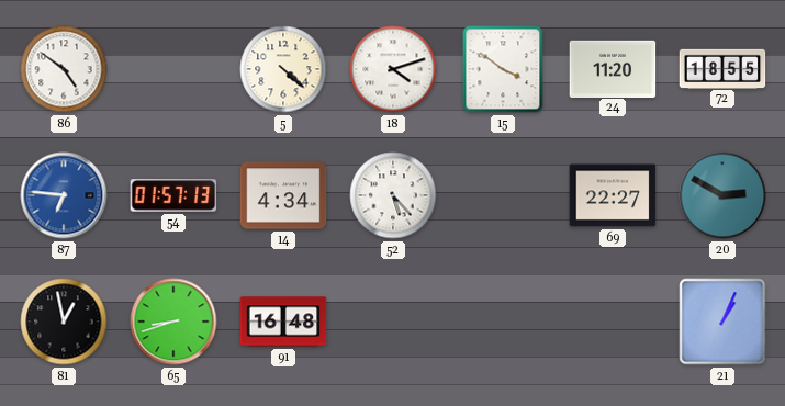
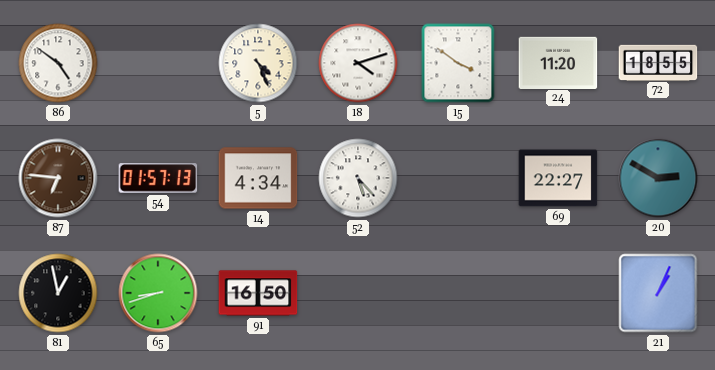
5: 4:22 -> 4:26
87 dial: blue -> brown
91: 16:48 -> 16:50
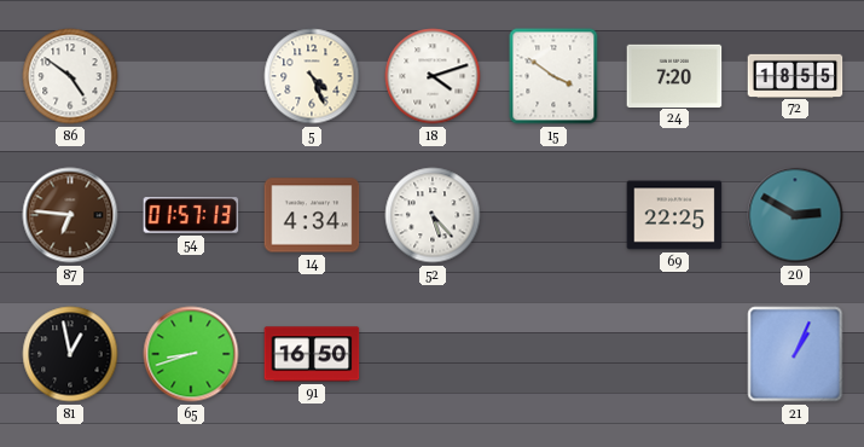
24: 11:20 -> 7:20
69: 22:27 -> 22:25
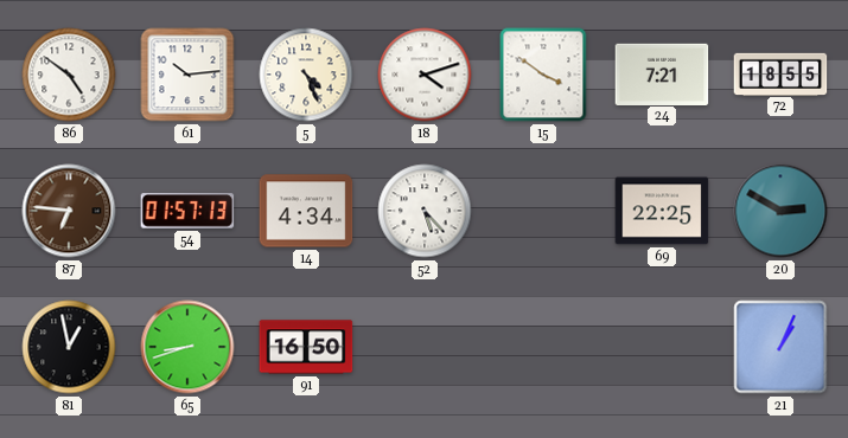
61: none -> 10:14
24: 7:20 -> 7:21
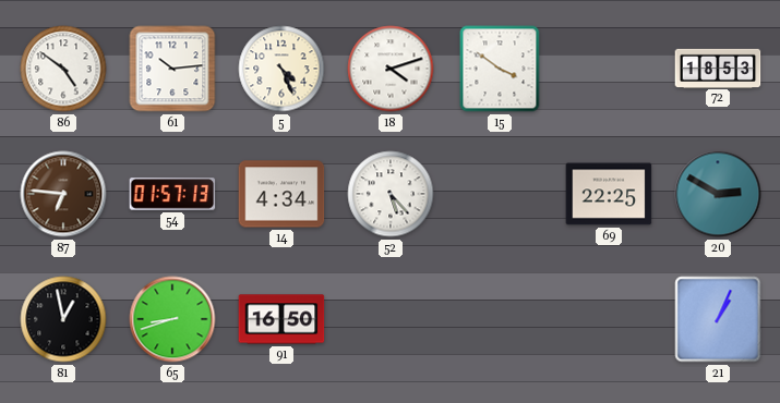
24: 7:21 -> none
72: 18:55 -> 18:53
